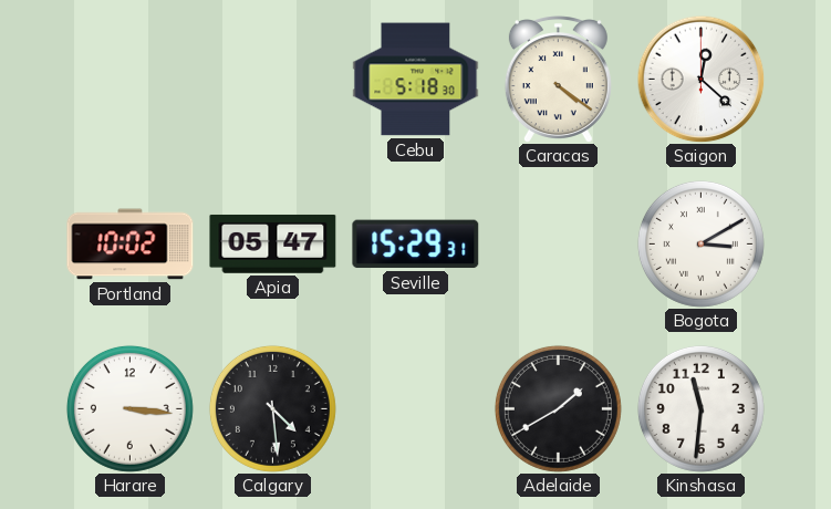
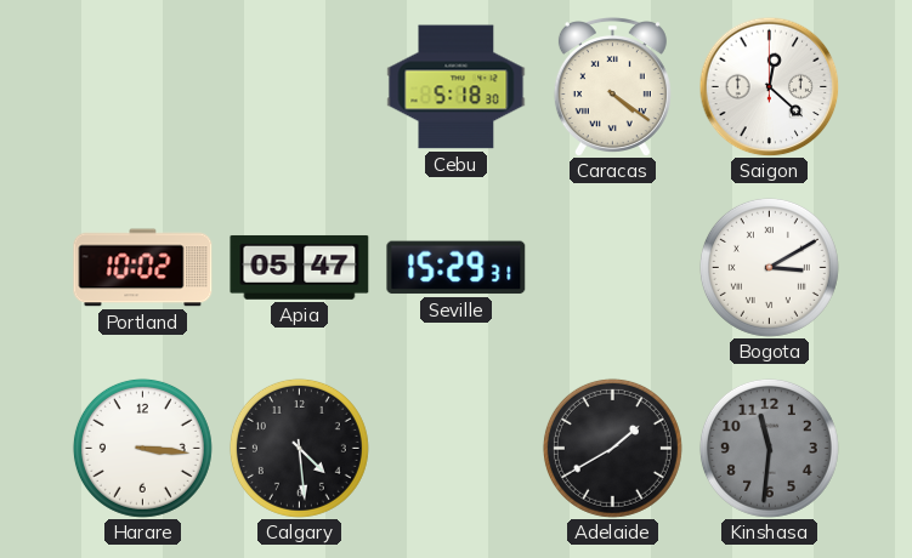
Kinshasa dial: white -> grey
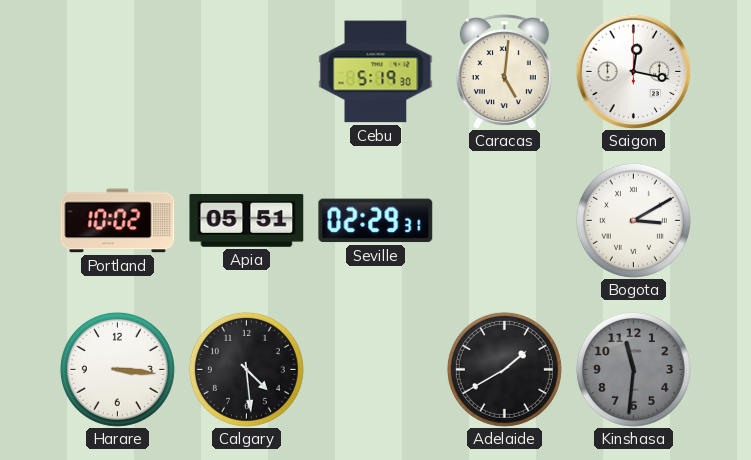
Cebu: 5:18 -> 5:19
Caracas: 4:21 -> 5:01
Saigon: 12:22 -> 12:17
Apia: 05:47 -> 05:51
Seville: 15:29 -> 02:29
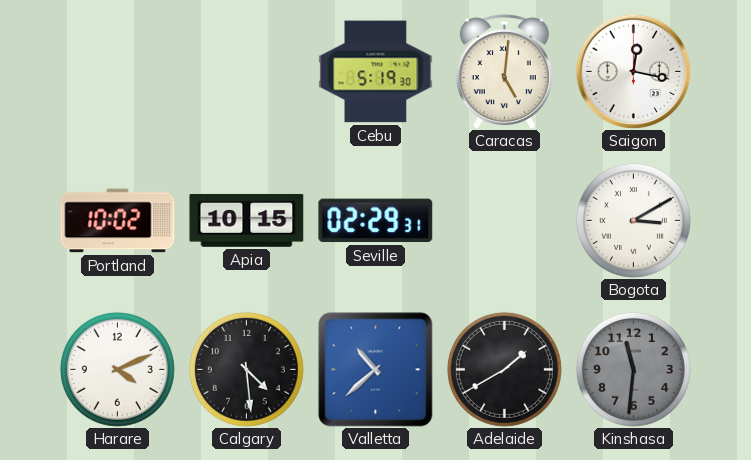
Apia: 05:51 -> 10:15
Harare: 3:16 -> 4:11
Valletta: none -> 10:38
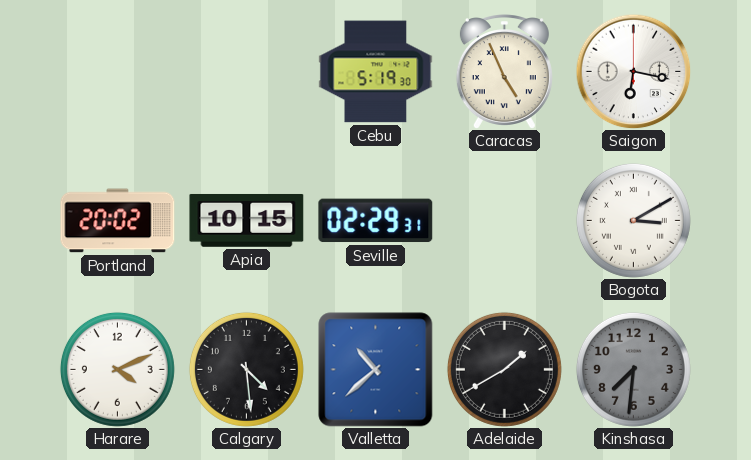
Caracas: 5:01 -> 4:56
Saigon: 12:17 -> 6:17
Portland: 10:02 -> 20:02
Kinshasa: 11:31 -> 7:31
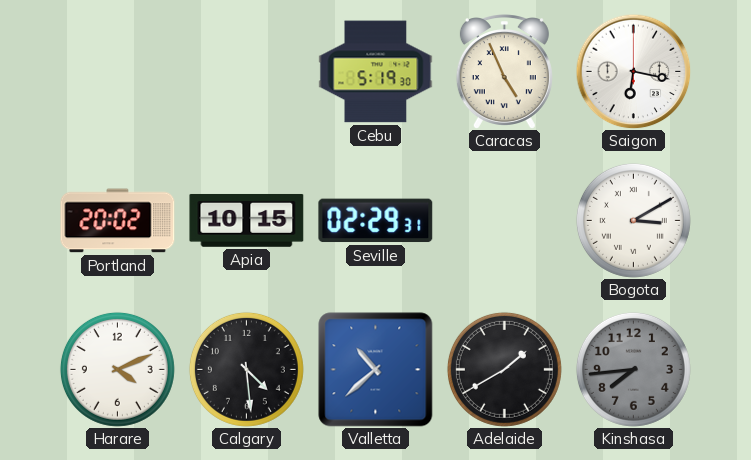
Kinshasa: 7:31 -> 7:44
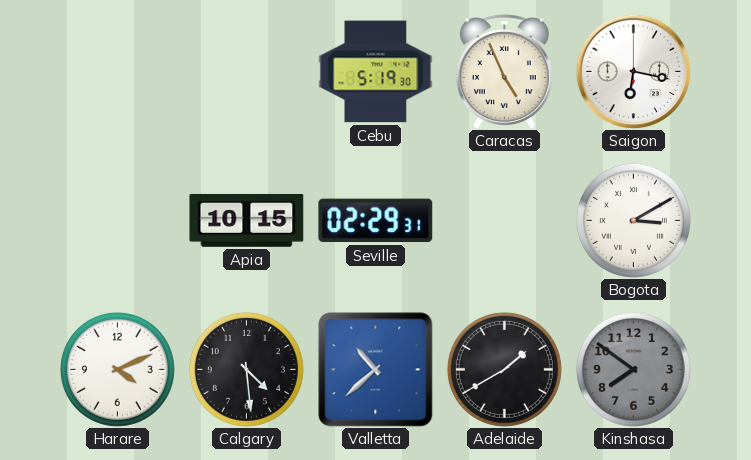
Portland: 20:02 -> none
Kinshasa: 7:44 -> 7:51
